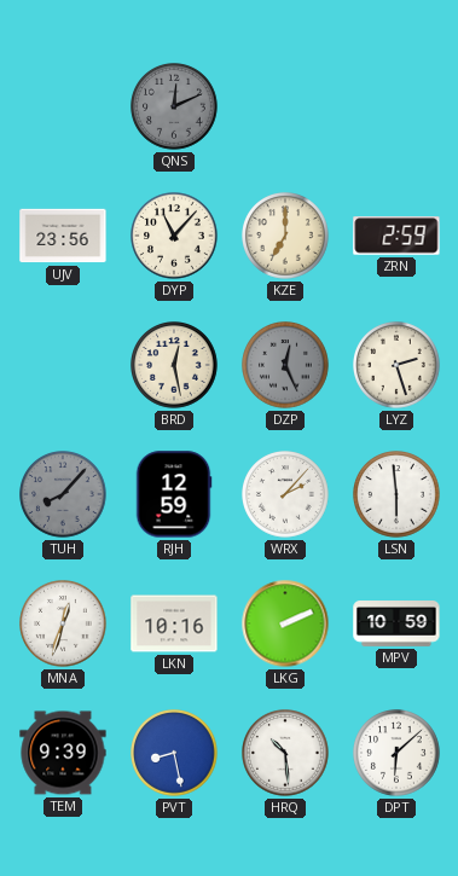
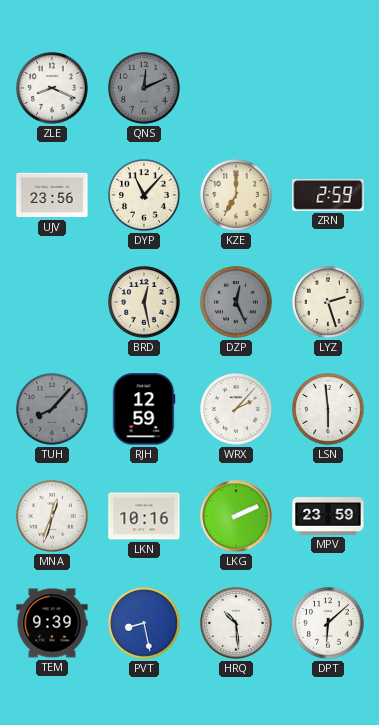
ZLE: none -> 8:19
MPV: 10:59 -> 23:59
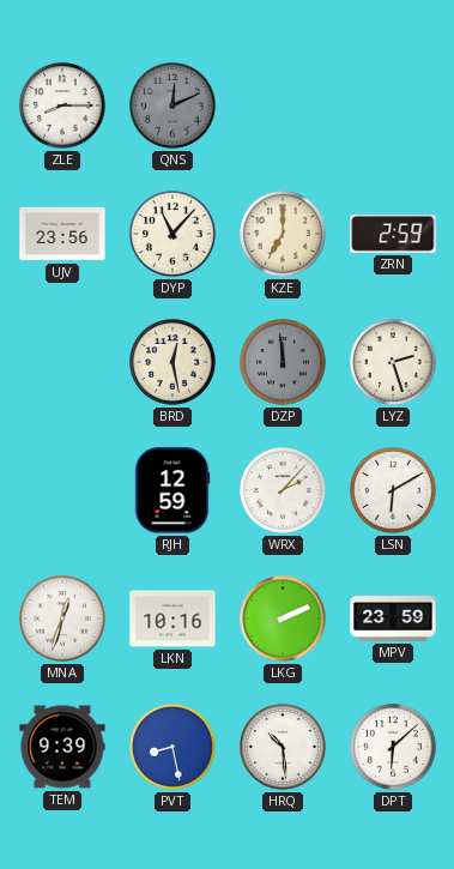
ZLE: 8:19 -> 8:15
DZP: 12:26 -> 11:59
TUH: 8:07 -> none
LSN: 5:59 -> 6:10
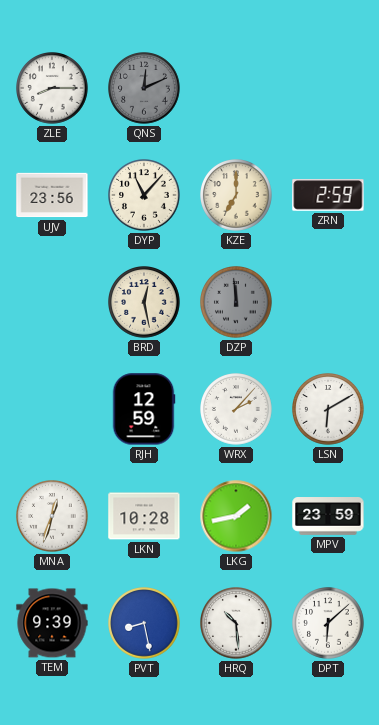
LYZ: 2:27 -> none
LKN: 10:16 -> 10:28
LKG: 2:11 -> 1:43
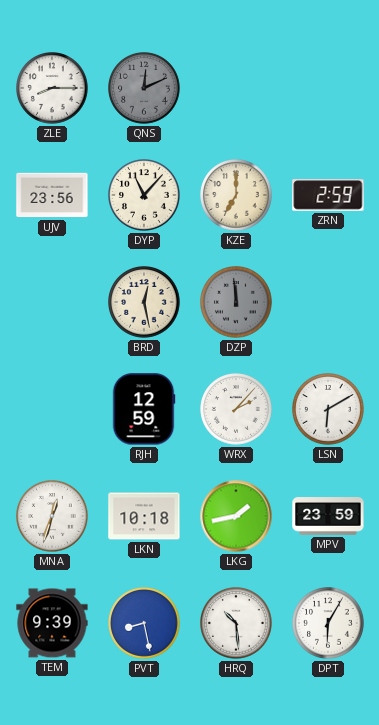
LKN: 10:28 -> 10:18
DPT: 6:08 -> 6:05
